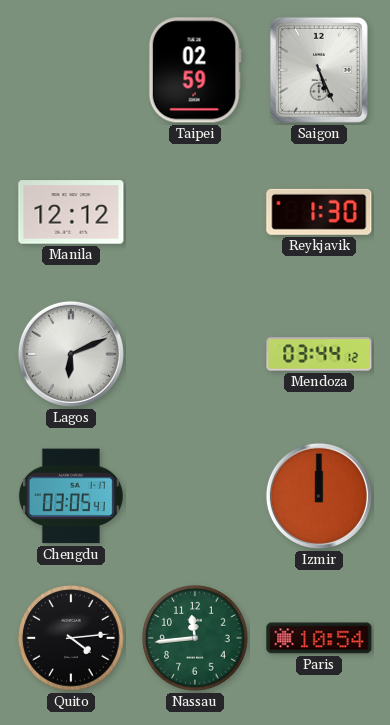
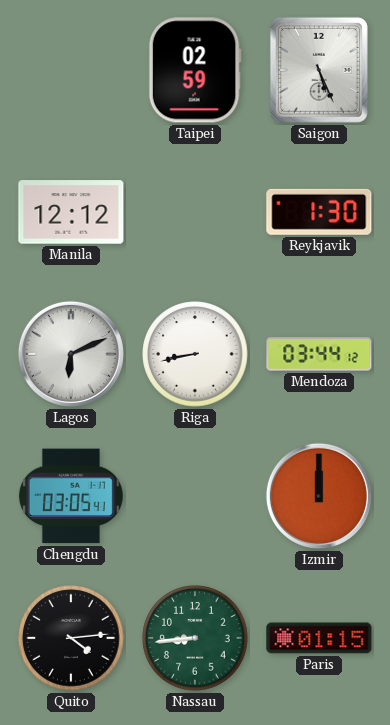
Riga: none -> 8:43
Nassau: 11:44 -> 8:44
Paris: 10:54 -> 01:15
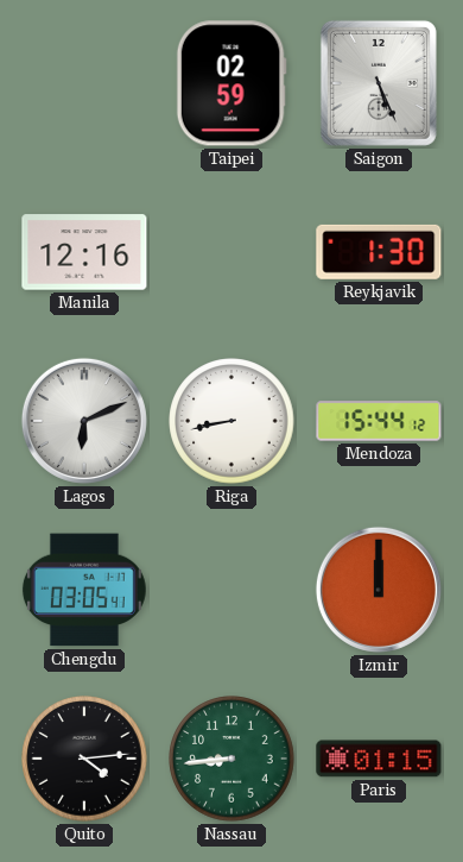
Manila: 12:12 -> 12:16
Mendoza: 03:44 -> 15:44
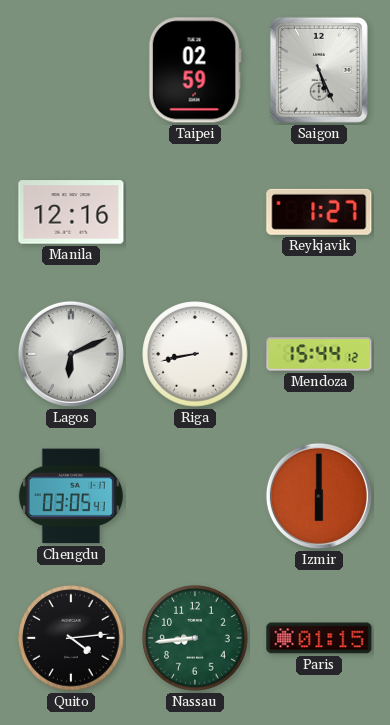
Reykjavik: 1:30 -> 1:27
Izmir: 12:00 -> 6:00
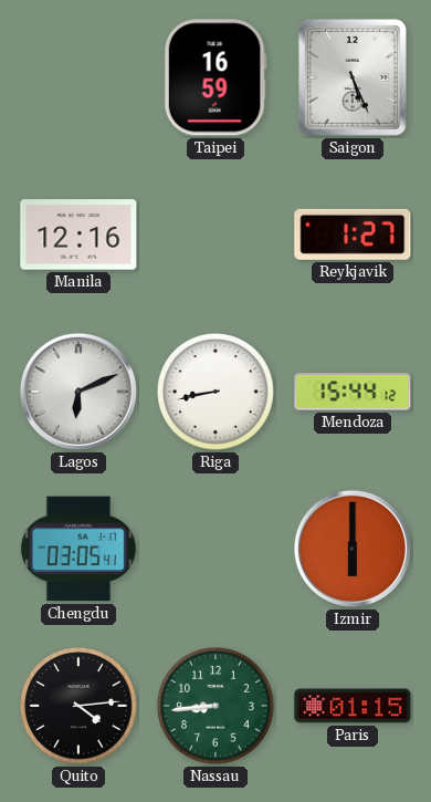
Taipei: 02:59 -> 16:59
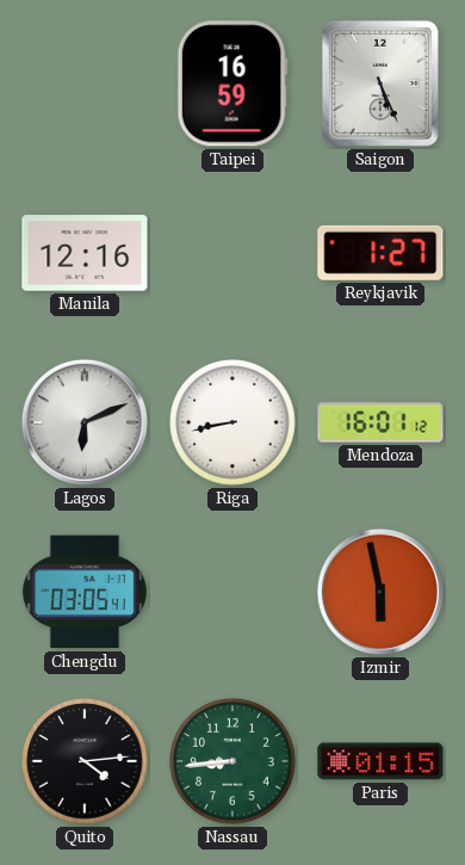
Mendoza: 15:44 -> 16:01
Izmir: 6:00 -> 5:58
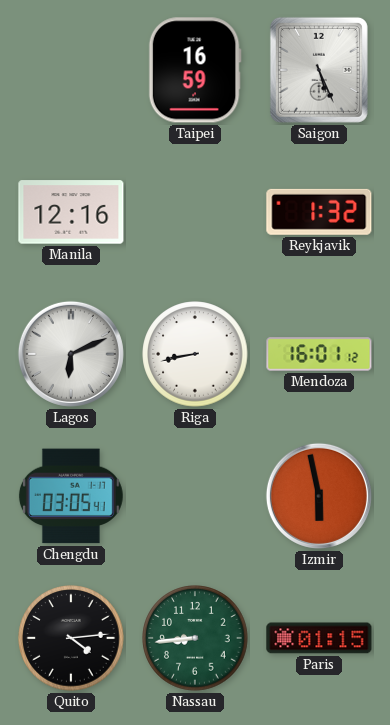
Reykjavik: 1:27 -> 1:32
